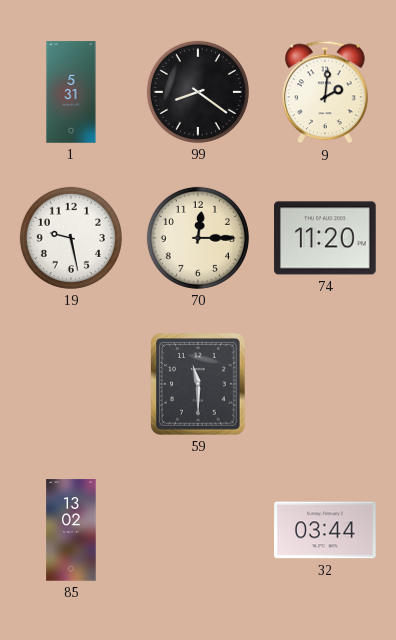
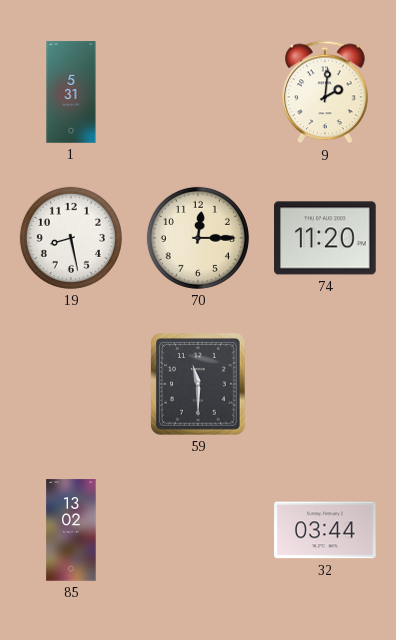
99: 8:21 -> none
19: 9:28 -> 8:28
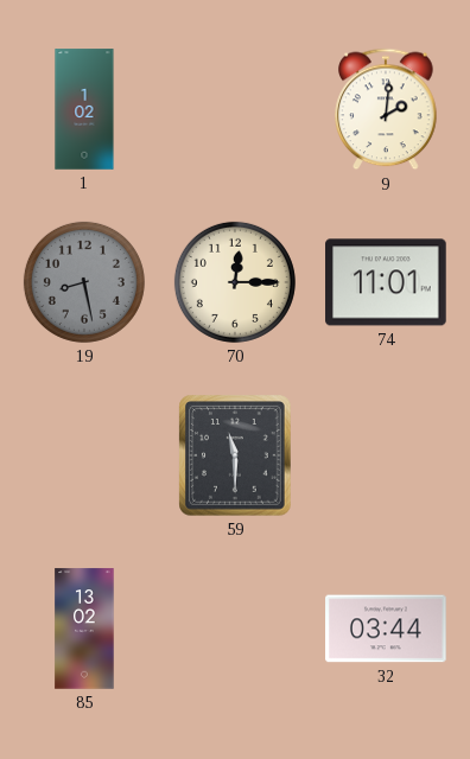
1: 5:31 -> 1:02
19 dial: white -> grey
74: 11:20 -> 11:01
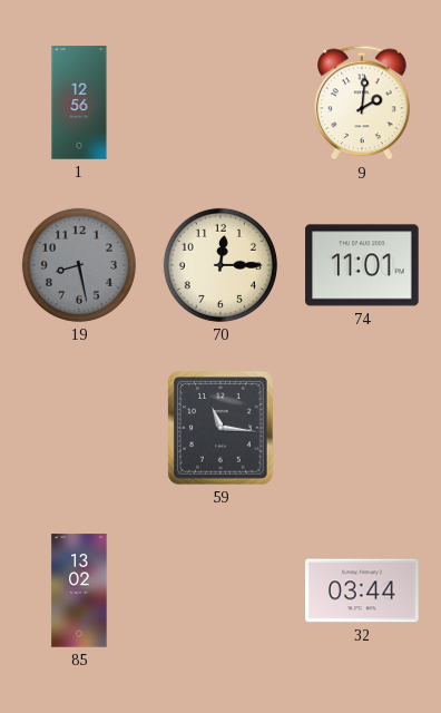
1: 1:02 -> 12:56
59: 11:30 -> 11:16
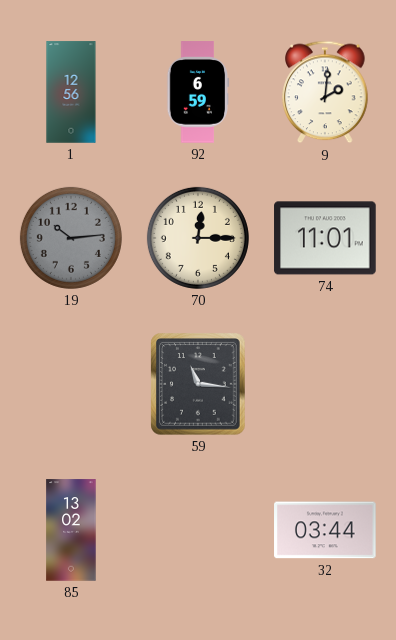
92: none -> 6:59
19: 8:28 -> 10:14
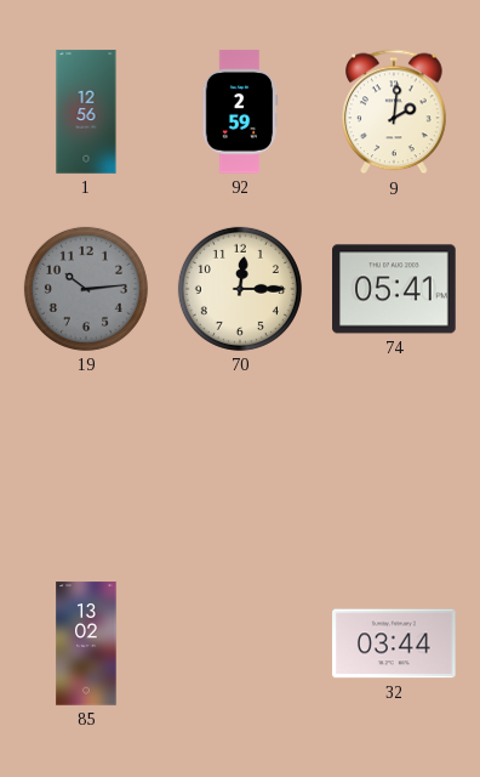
92: 6:59 -> 2:59
74: 11:01 -> 05:41
59: 11:16 -> none
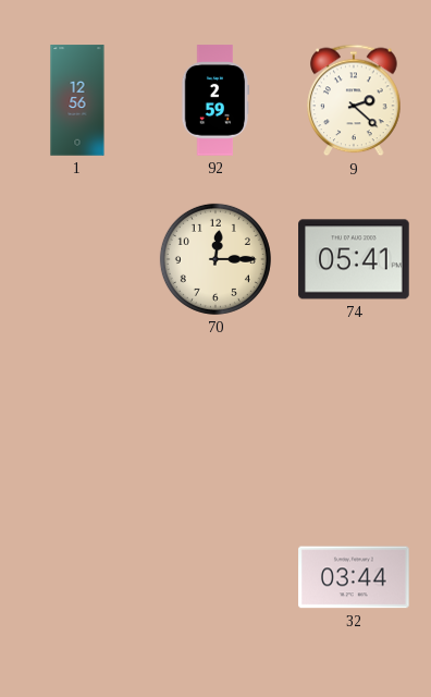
9: 2:01 -> 2:22
19: 10:14 -> none
85: 13:02 -> none
